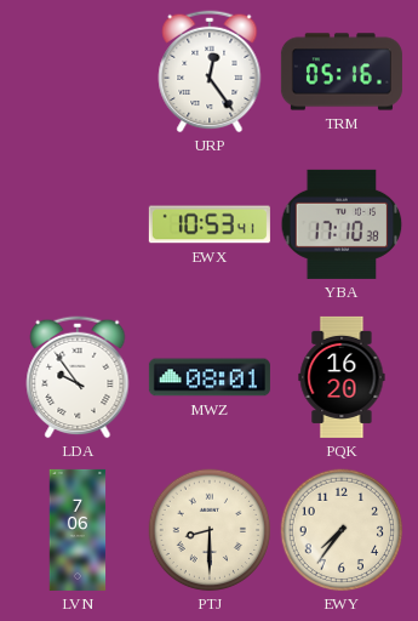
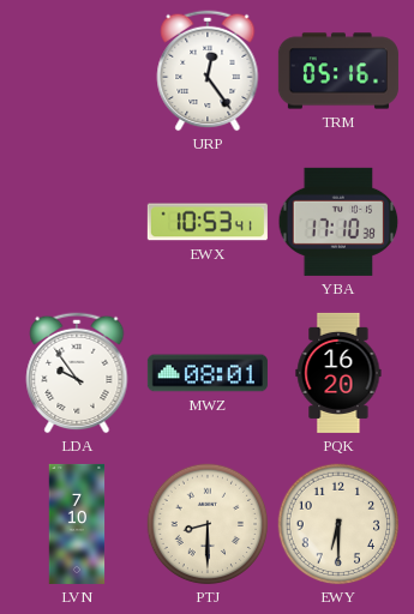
LVN: 7:06 -> 7:10
EWY: 7:36 -> 6:30
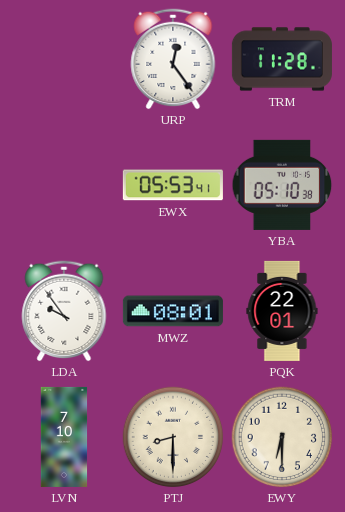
TRM: 05:16 -> 11:28
EWX: 10:53 -> 05:53
YBA: 17:10 -> 05:10
PQK: 16:20 -> 22:01
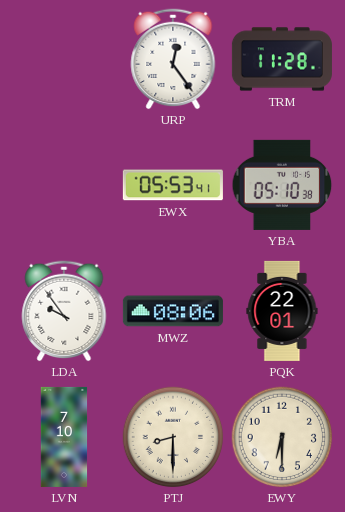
MWZ: 08:01 -> 08:06
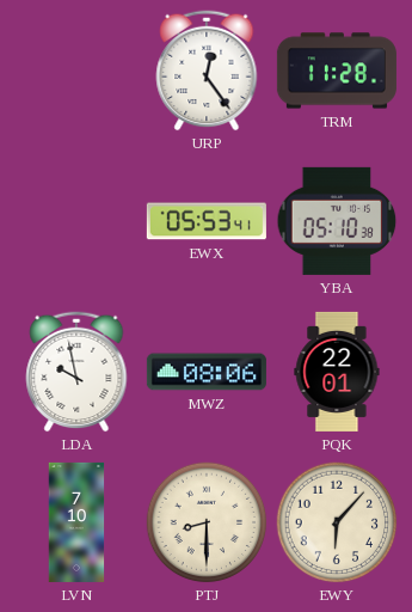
LDA: 9:54 -> 9:58
EWY: 6:30 -> 6:07
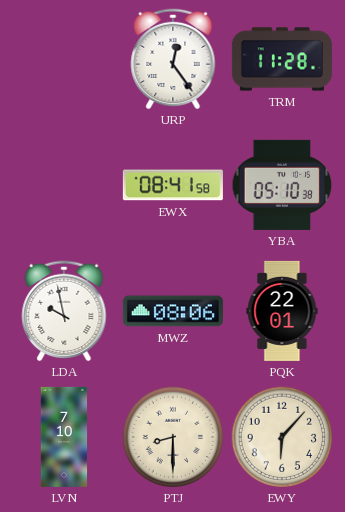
EWX: 05:53 -> 08:41
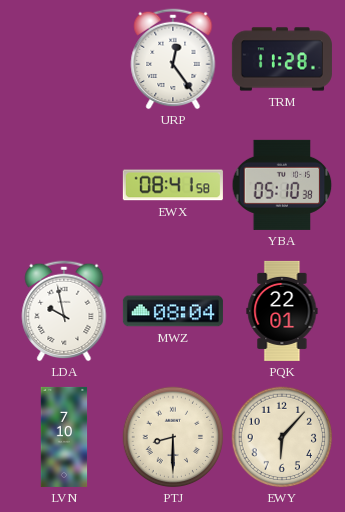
MWZ: 08:06 -> 08:04
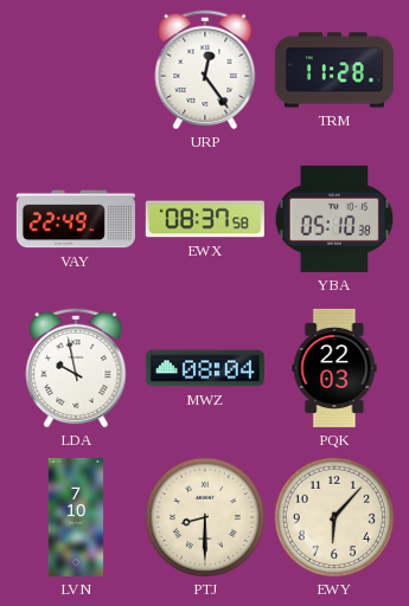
VAY: none -> 22:49
EWX: 08:41 -> 08:37
PQK: 22:01 -> 22:03
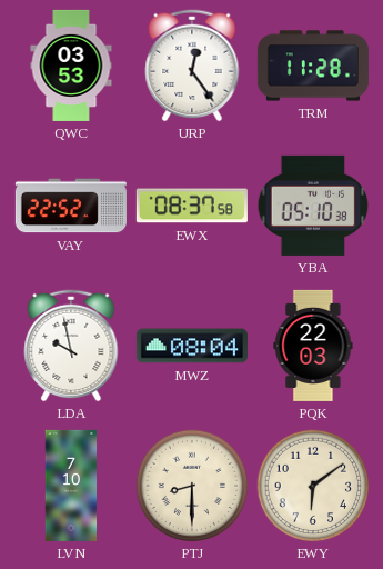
QWC: none -> 03:53
VAY: 22:49 -> 22:52
EWY: 6:07 -> 6:09
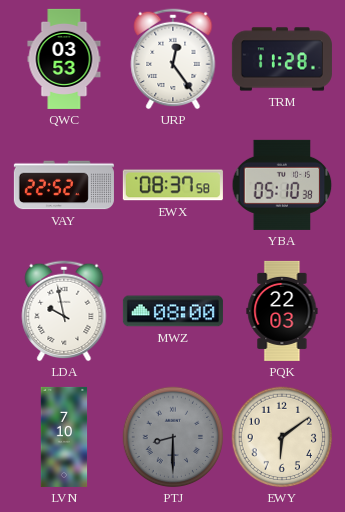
MWZ: 08:04 -> 08:00
PTJ dial: cream -> grey
